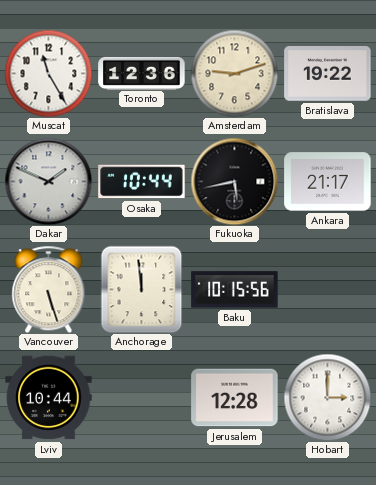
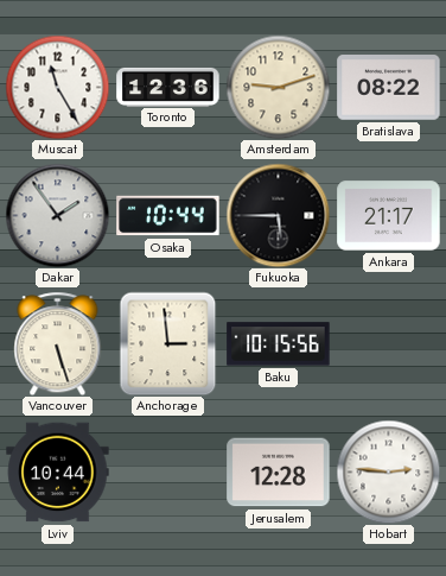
Bratislava: 19:22 -> 08:22
Dakar: 1:49 -> 1:54
Fukuoka: 5:43 -> 5:45
Anchorage: 11:59 -> 2:59
Hobart: 3:00 -> 2:46
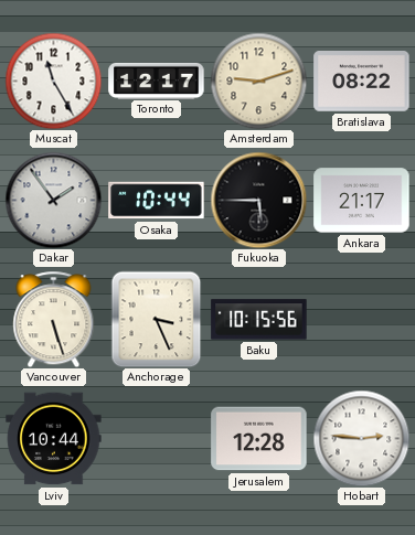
Toronto: 12:36 -> 12:17
Anchorage: 2:59 -> 3:26
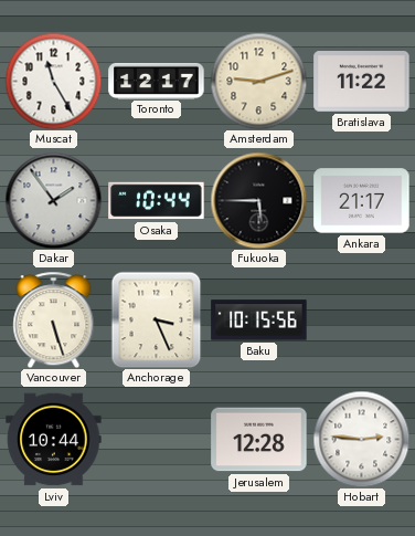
Bratislava: 08:22 -> 11:22
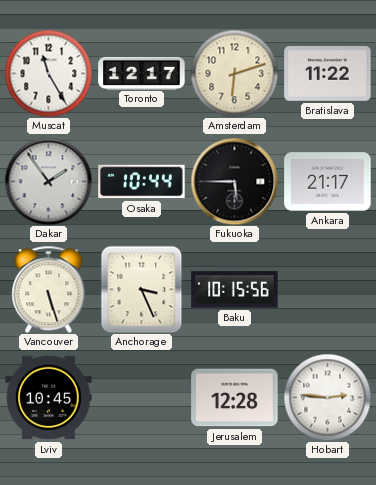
Amsterdam: 9:12 -> 6:12
Lviv: 10:44 -> 10:45
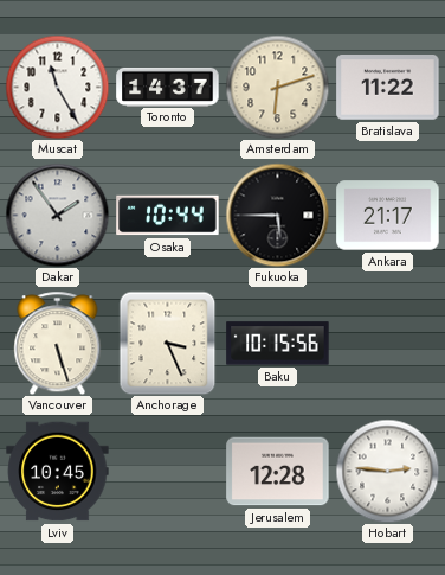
Toronto: 12:17 -> 14:37
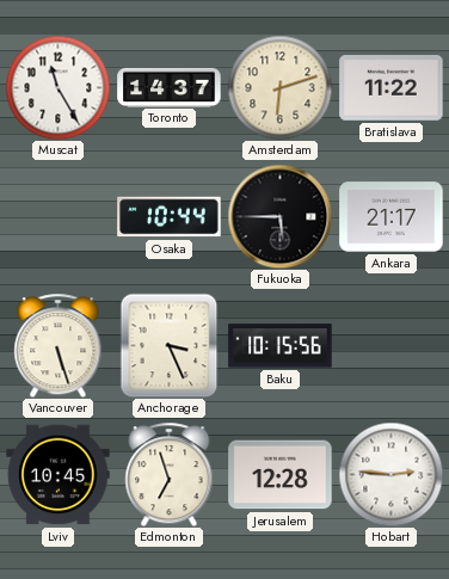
Dakar: 1:54 -> none
Edmonton: none -> 6:57
